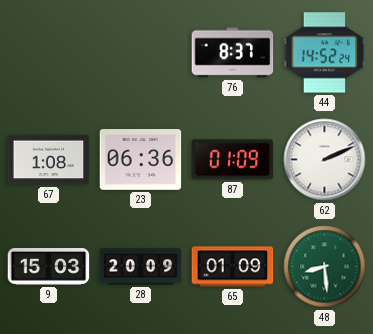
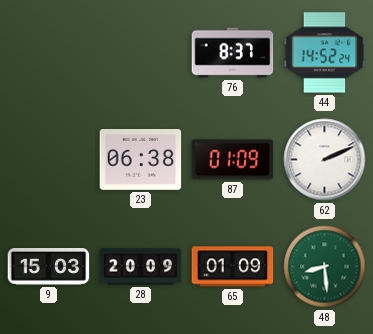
67: 1:08 -> none
23: 06:36 -> 06:38
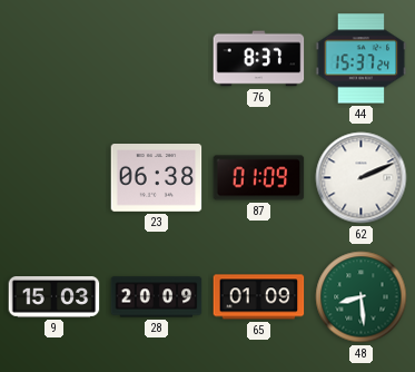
44: 14:52 -> 15:37
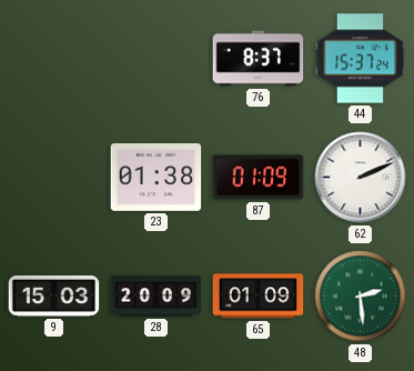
23: 06:38 -> 01:38
48: 8:29 -> 2:29
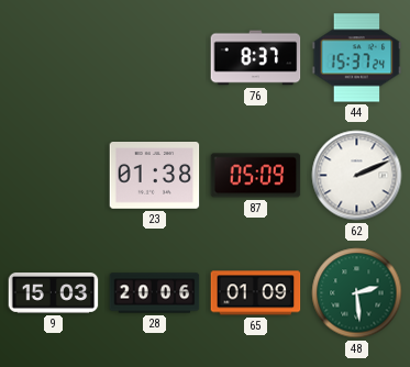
87: 01:09 -> 05:09
28: 20:09 -> 20:06
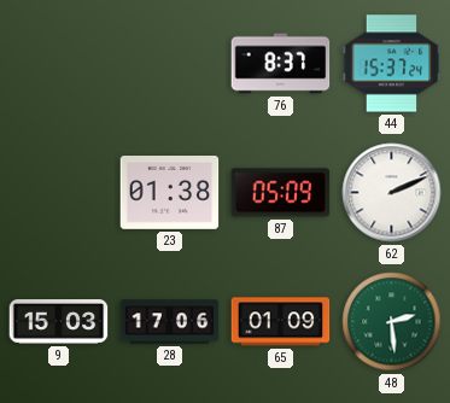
28: 20:06 -> 17:06
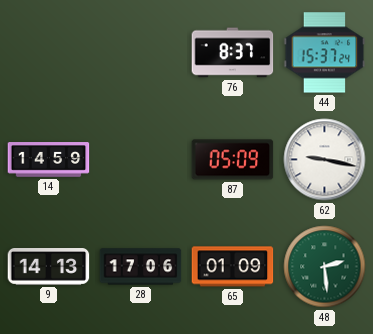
14: none -> 14:59
23: 01:38 -> none
62: 2:11 -> 9:17
9: 15:03 -> 14:13
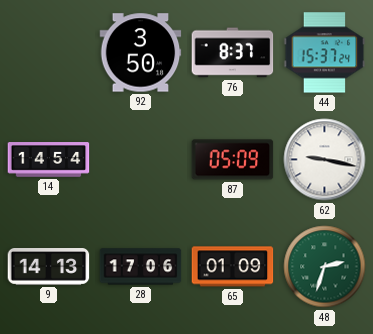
92: none -> 3:50
14: 14:59 -> 14:54
48: 2:29 -> 2:33
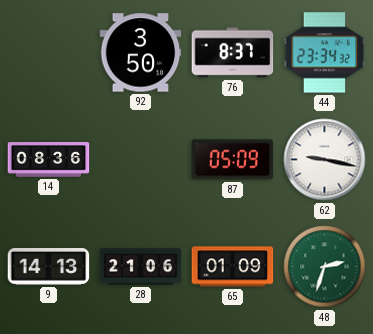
44: 15:37 -> 23:34
14: 14:54 -> 08:36
28: 17:06 -> 21:06
